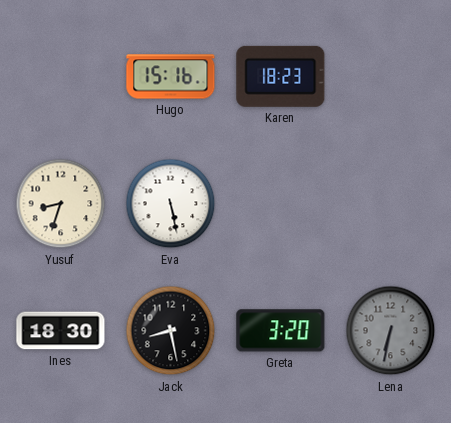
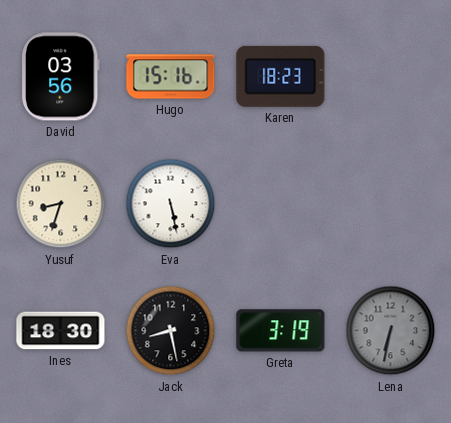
David: none -> 03:56
Greta: 3:20 -> 3:19
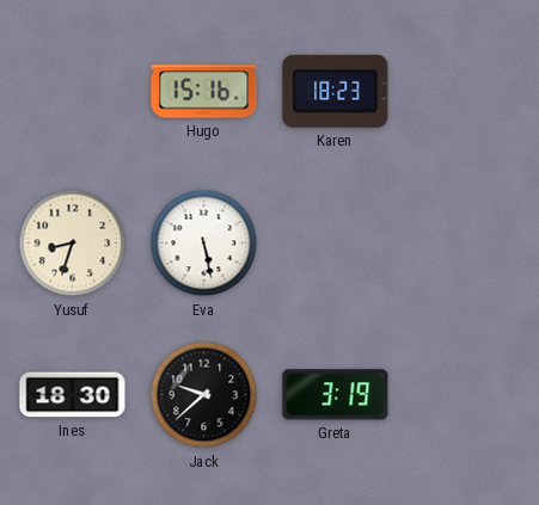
David: 03:56 -> none
Jack: 8:28 -> 9:38
Lena: 6:32 -> none
